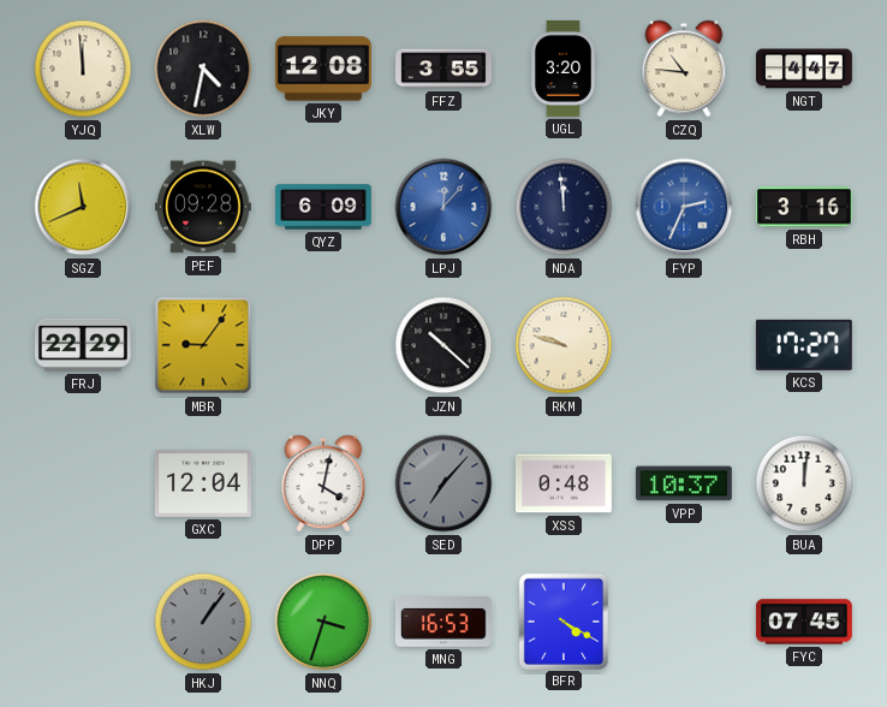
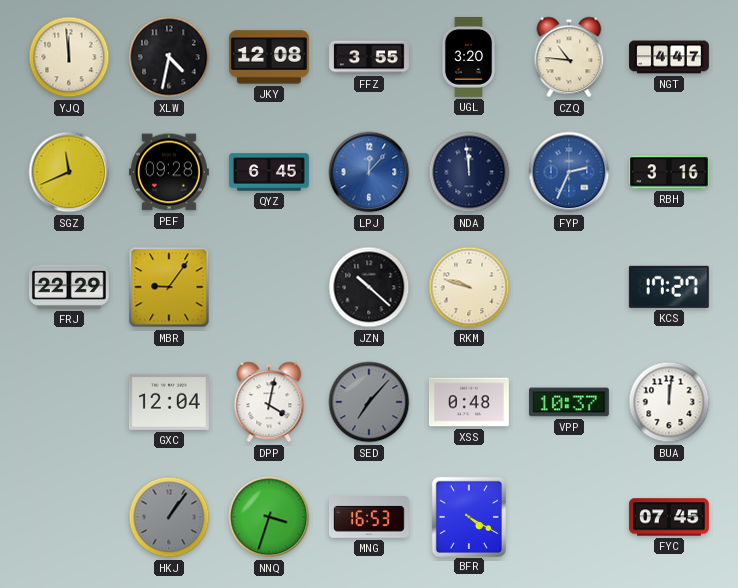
QYZ: 6:09 -> 6:45
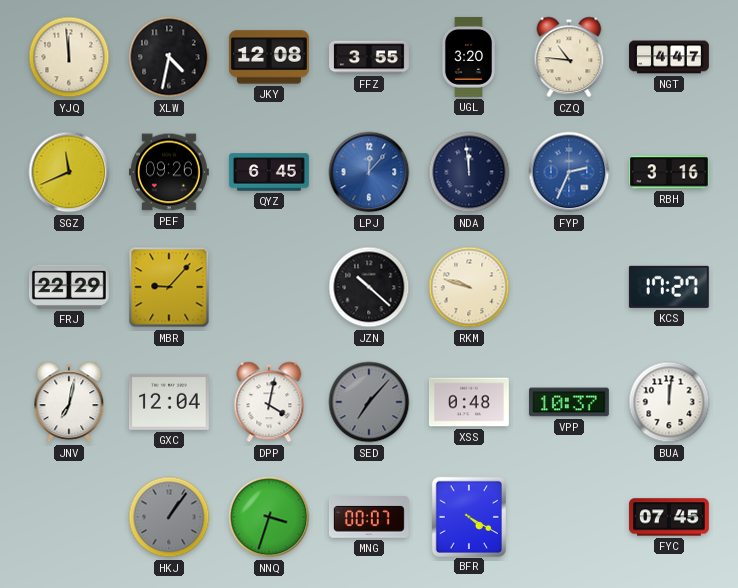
PEF: 09:28 -> 09:26
MBR: 9:06 -> 9:07
JNV: none -> 7:02
MNG: 16:53 -> 00:07
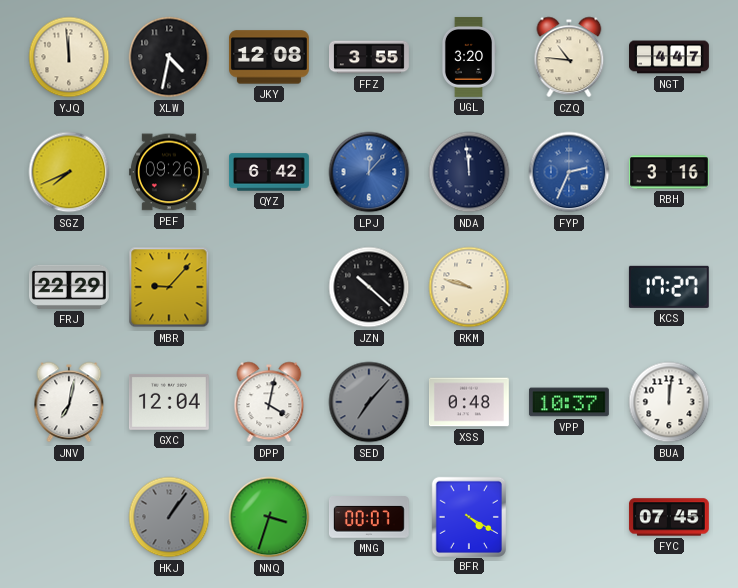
SGZ: 11:41 -> 7:41
QYZ: 6:45 -> 6:42
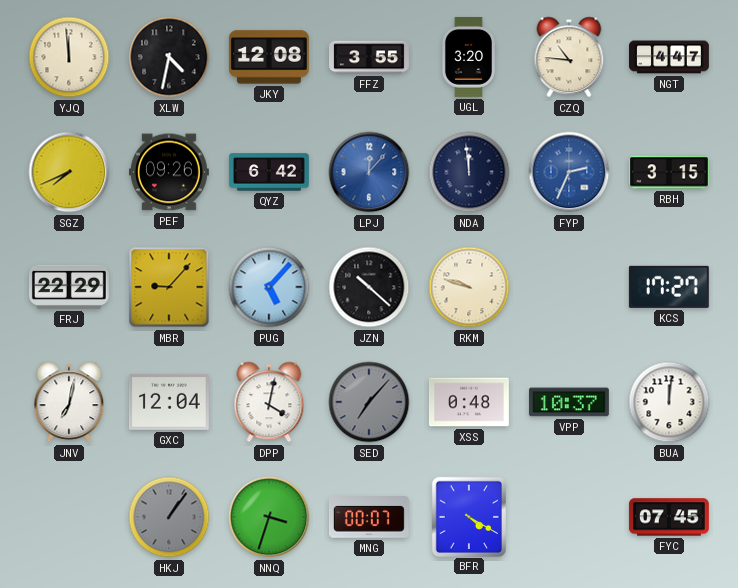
RBH: 3:16 -> 3:15
PUG: none -> 5:07
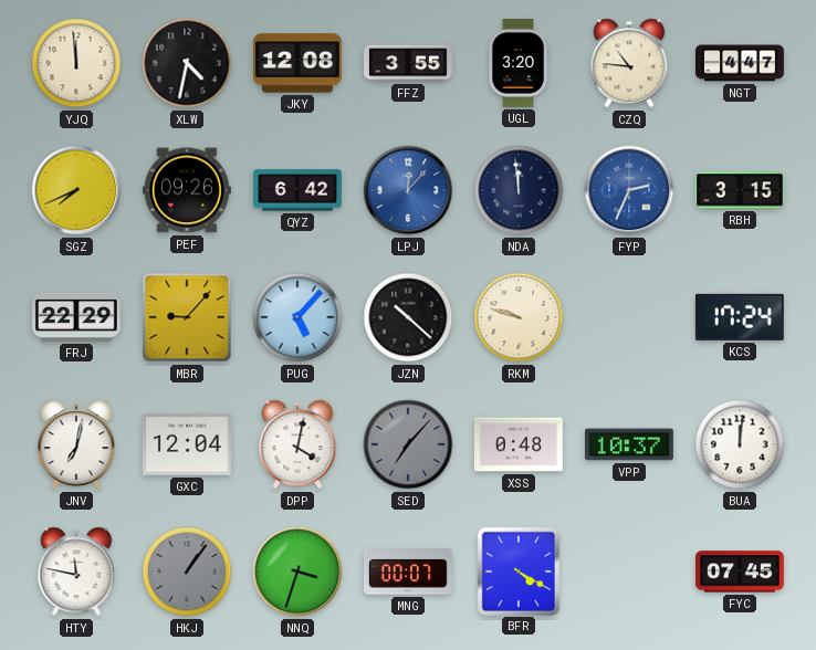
KCS: 17:27 -> 17:24
HTY: none -> 11:47
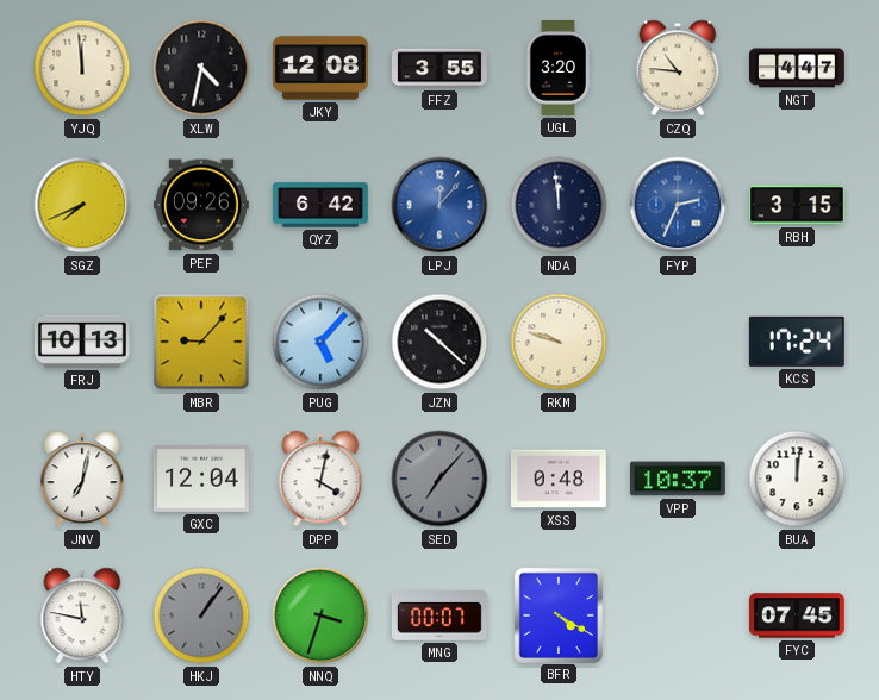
FRJ: 22:29 -> 10:13
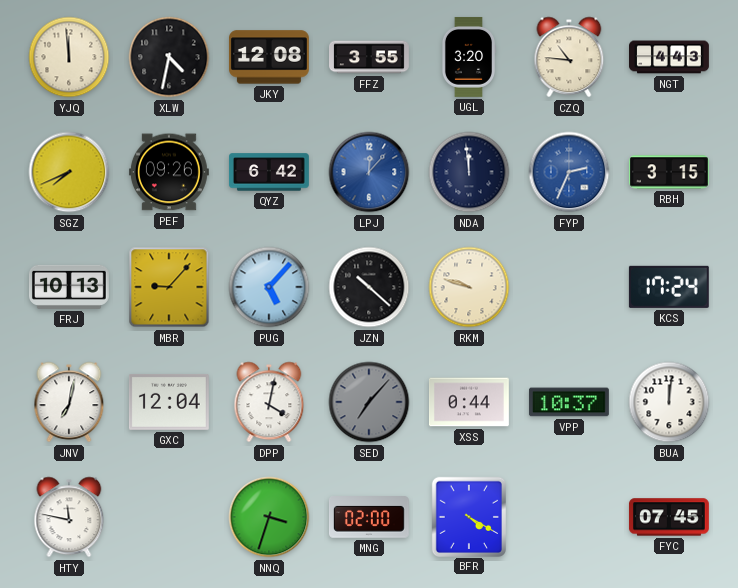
NGT: 4:47 -> 4:43
XSS: 0:48 -> 0:44
HKJ: 1:06 -> none
MNG: 00:07 -> 02:00
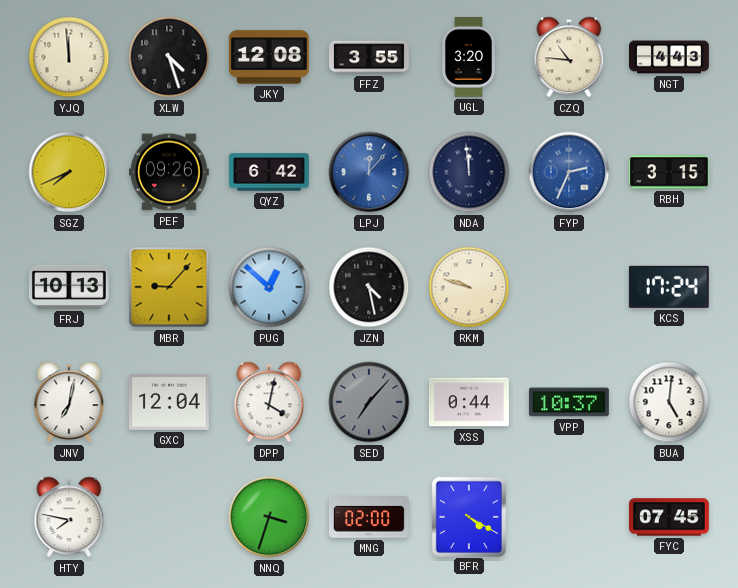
XLW: 4:32 -> 4:27
PUG: 5:07 -> 12:52
JZN: 10:22 -> 4:28
BUA: 12:01 -> 5:01
HTY: 11:47 -> 7:47
